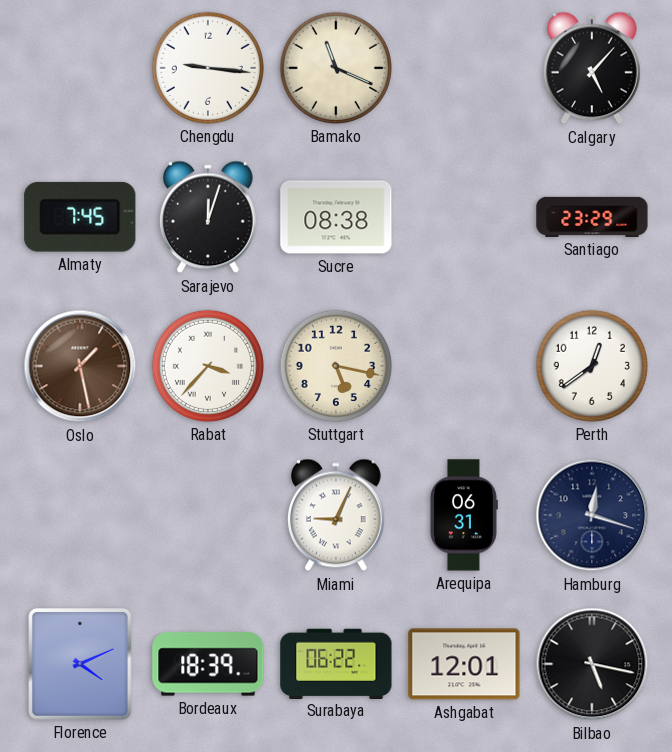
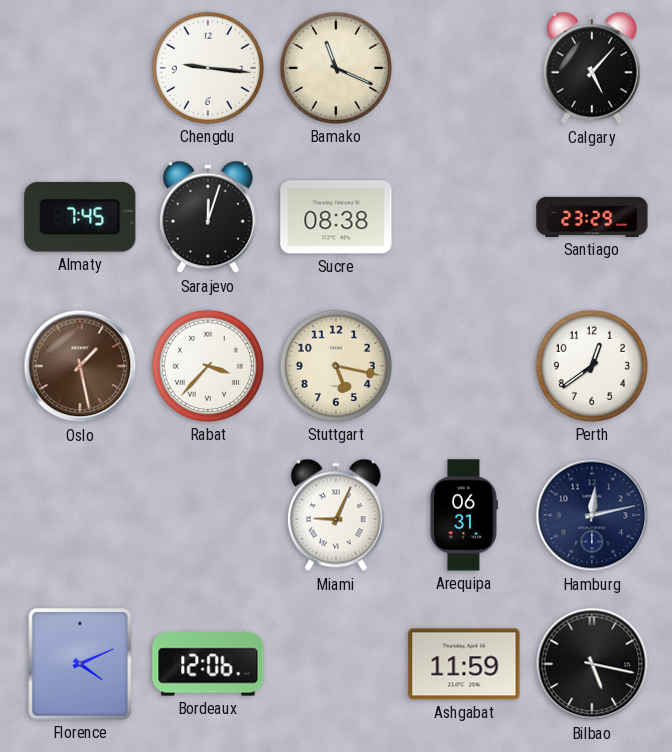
Hamburg: 12:18 -> 12:13
Bordeaux: 18:39 -> 12:06
Surabaya: 06:22 -> none
Ashgabat: 12:01 -> 11:59
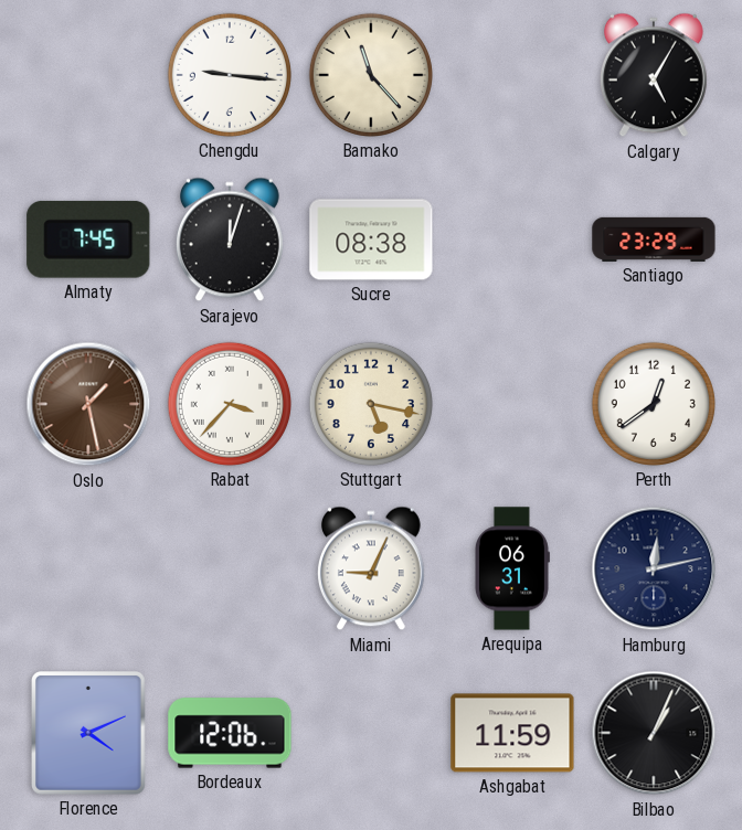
Bamako: 11:19 -> 11:23
Calgary: 5:07 -> 5:05
Bilbao: 5:17 -> 1:04
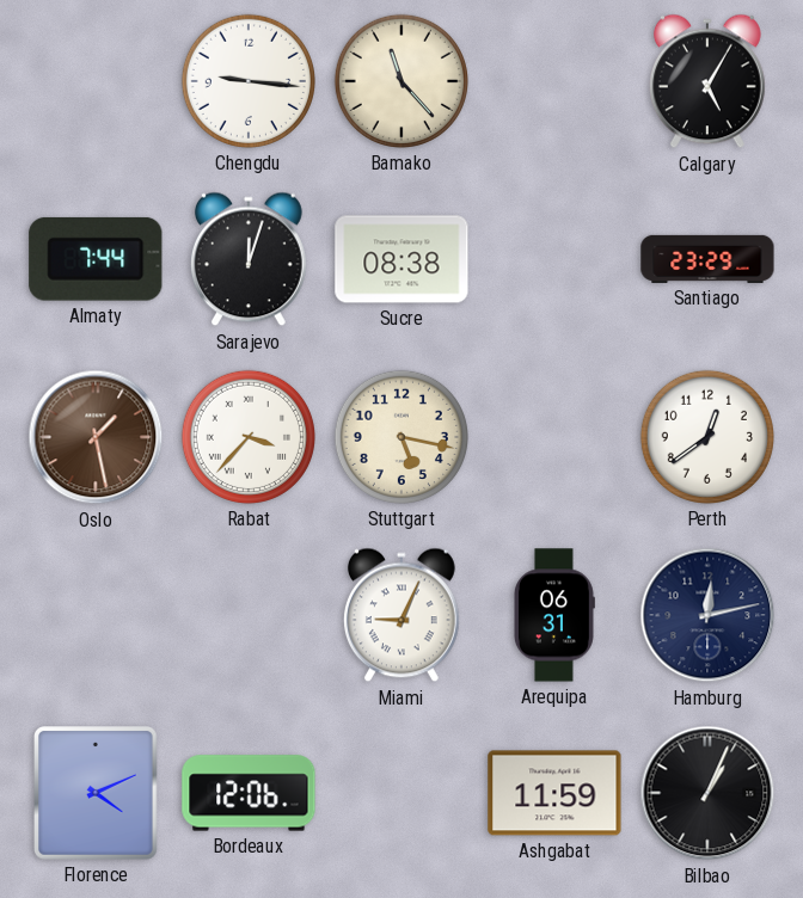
Almaty: 7:45 -> 7:44
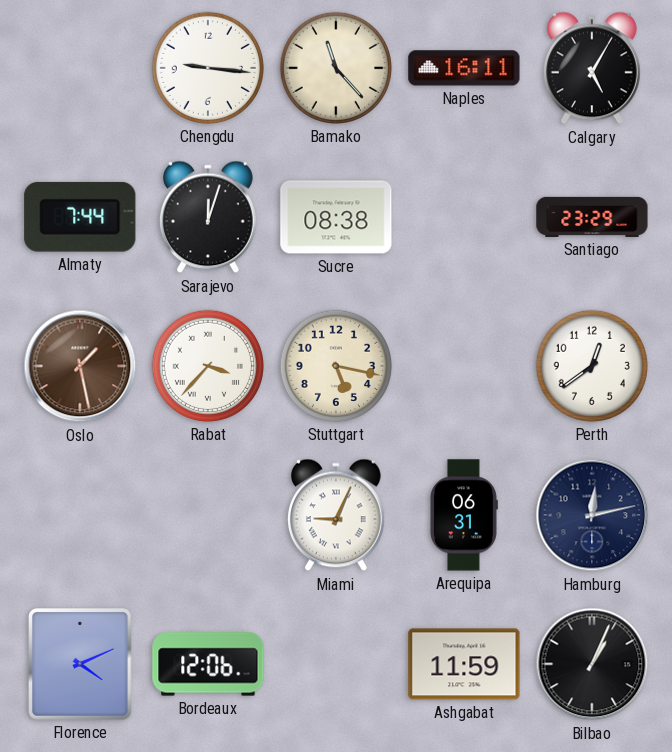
Naples: none -> 16:11
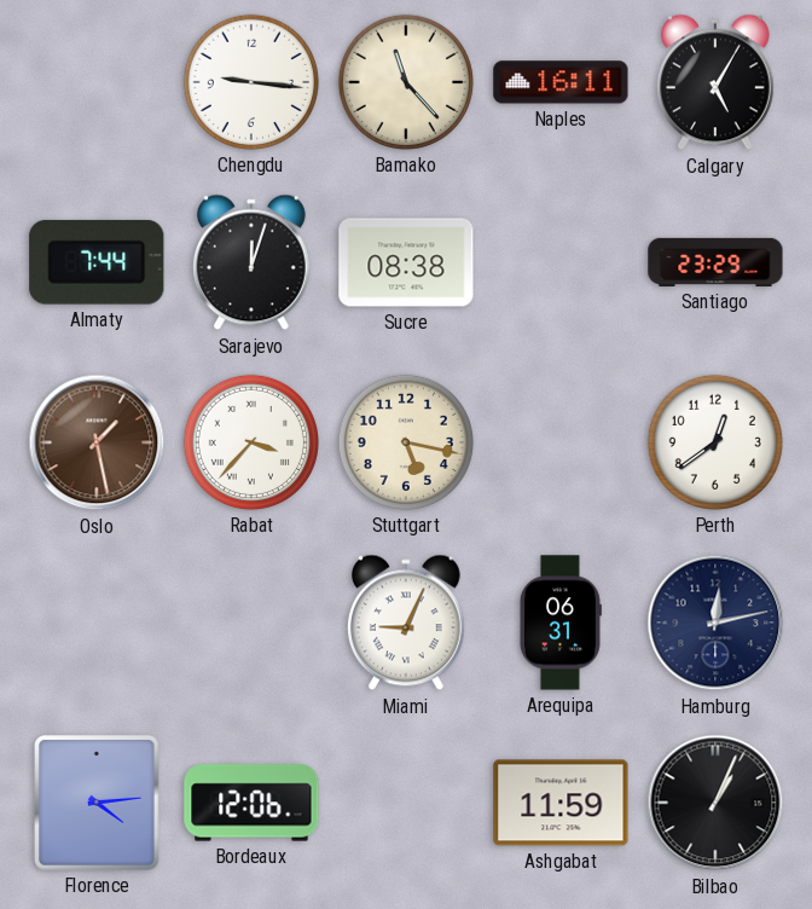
Florence: 4:11 -> 4:14
